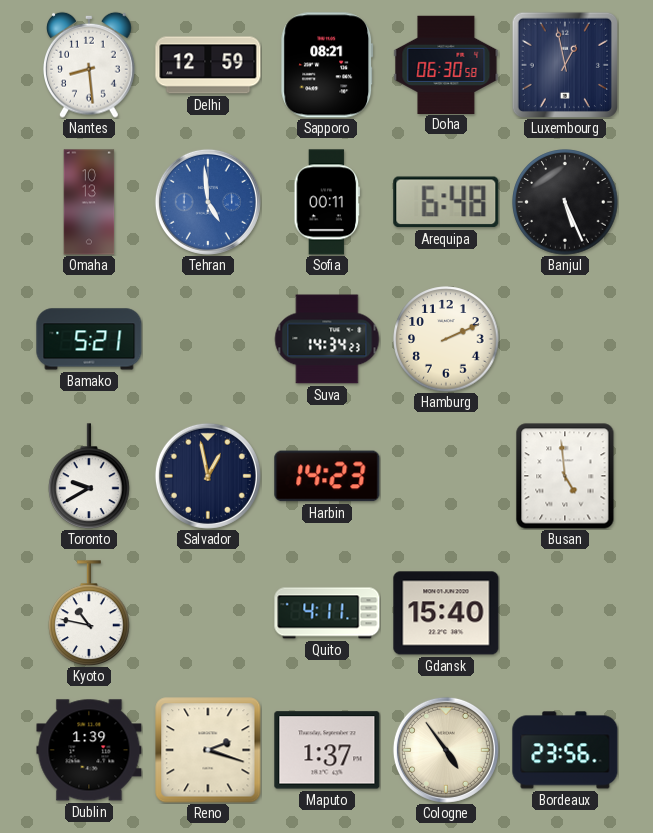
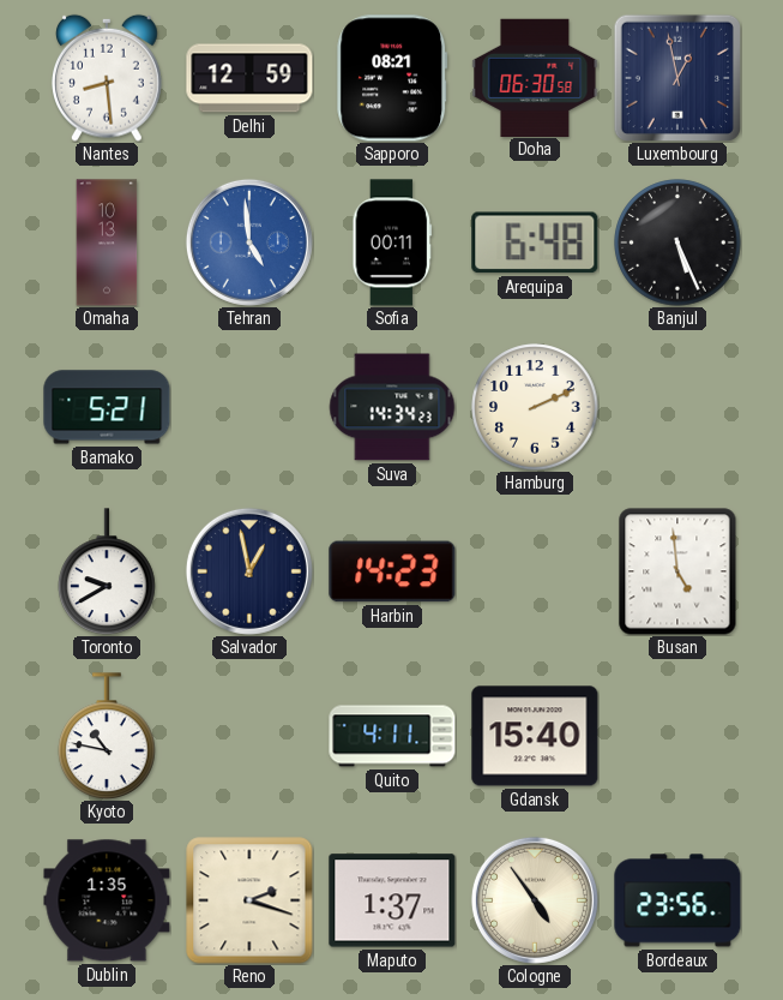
Dublin: 1:39 -> 1:35
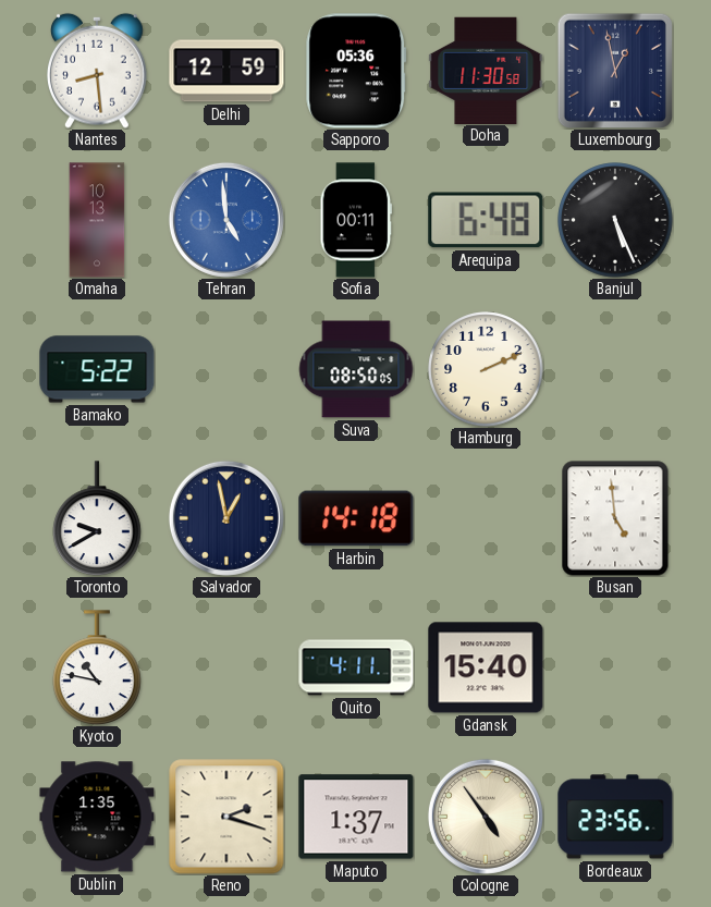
Sapporo: 08:21 -> 05:36
Doha: 06:30 -> 11:30
Bamako: 5:21 -> 5:22
Suva: 14:34 -> 08:50
Harbin: 14:23 -> 14:18
